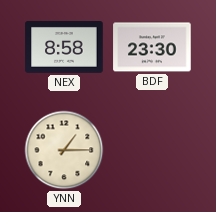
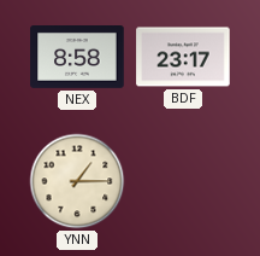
BDF: 23:30 -> 23:17
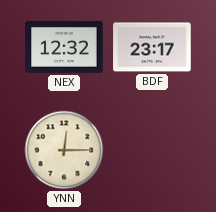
NEX: 8:58 -> 12:32
YNN: 1:15 -> 12:15
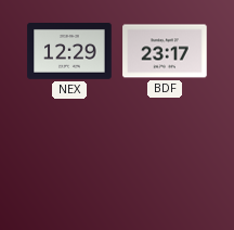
NEX: 12:32 -> 12:29
YNN: 12:15 -> none
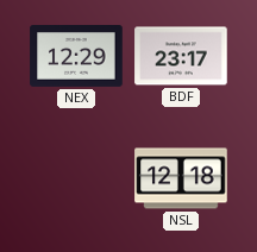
NSL: none -> 12:18
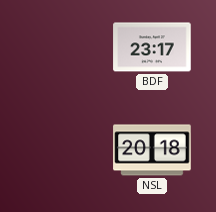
NEX: 12:29 -> none
NSL: 12:18 -> 20:18
